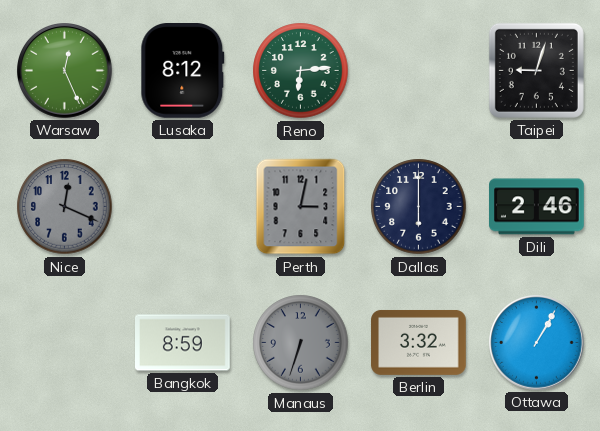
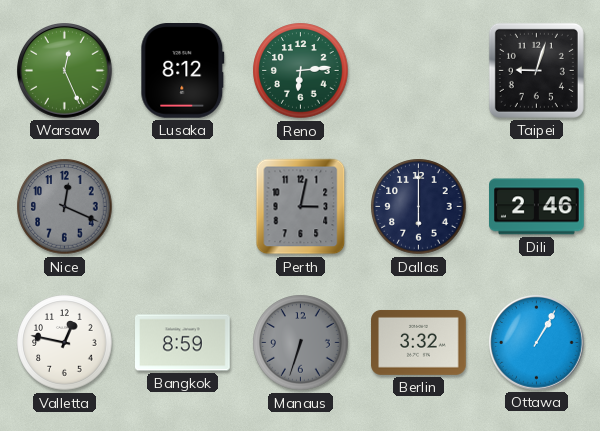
Valletta: none -> 12:47
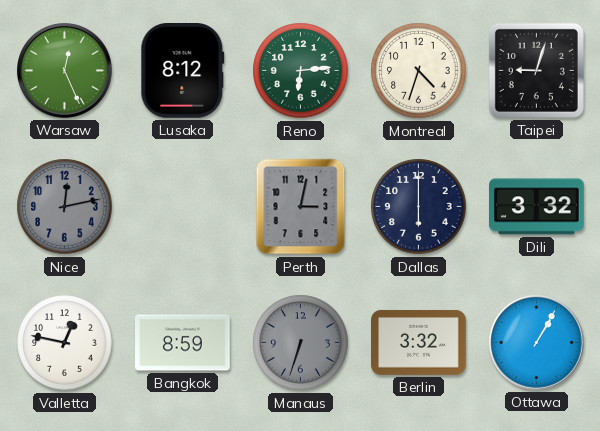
Montreal: none -> 4:33
Nice: 12:19 -> 12:13
Dili: 2:46 -> 3:32
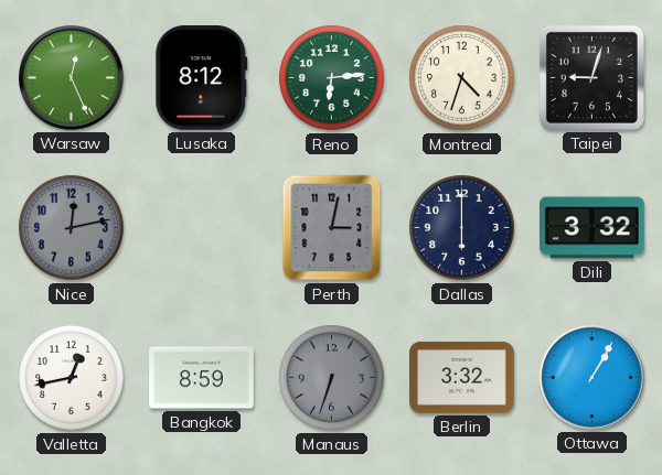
Valletta: 12:47 -> 12:43
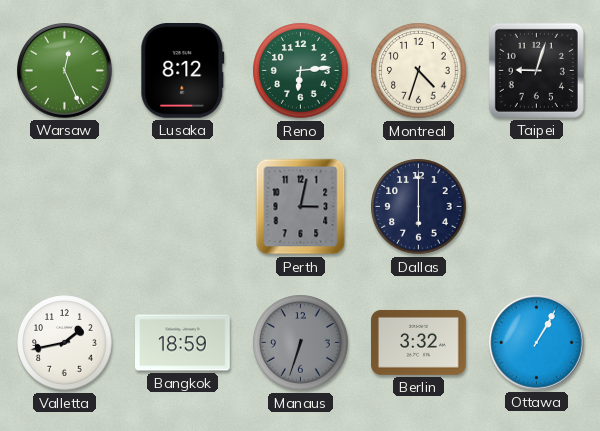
Nice: 12:13 -> none
Dili: 3:32 -> none
Valletta: 12:43 -> 1:43
Bangkok: 8:59 -> 18:59
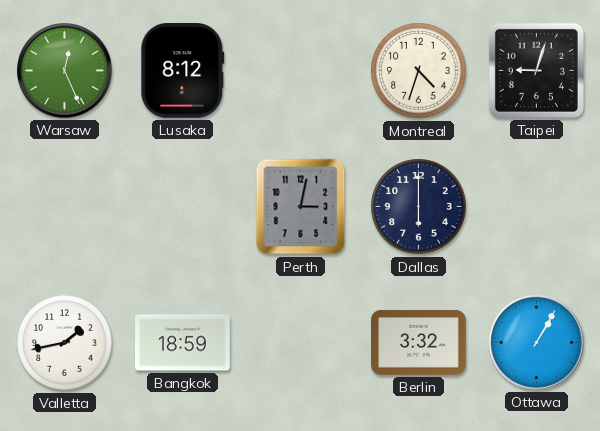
Reno: 6:14 -> none
Manaus: 6:33 -> none
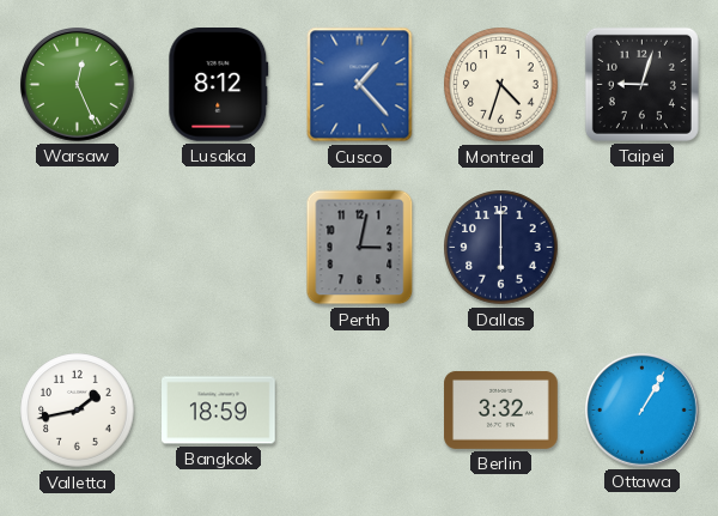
Cusco: none -> 1:23
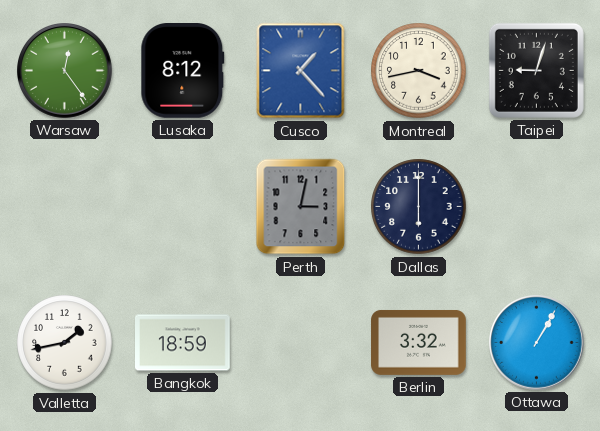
Warsaw: 12:26 -> 12:24
Montreal: 4:33 -> 3:43
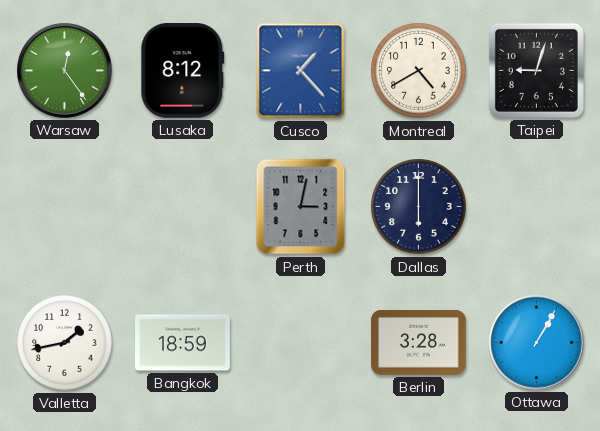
Montreal: 3:43 -> 4:40
Berlin: 3:32 -> 3:28
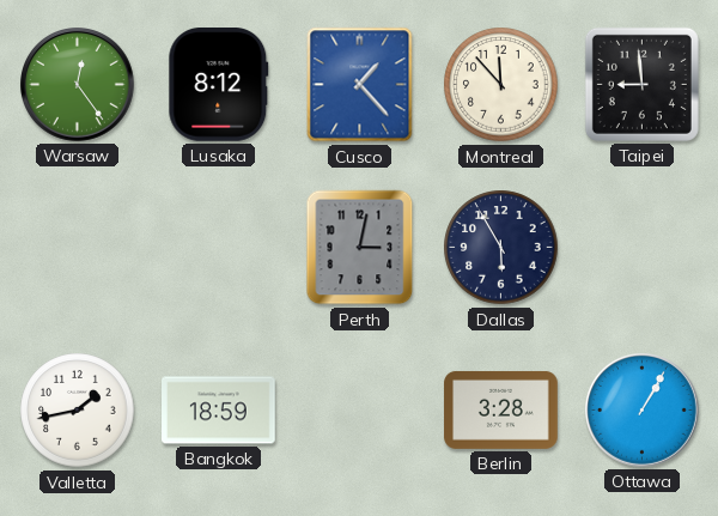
Montreal: 4:40 -> 11:53
Taipei: 9:03 -> 8:59
Dallas: 6:00 -> 5:55
